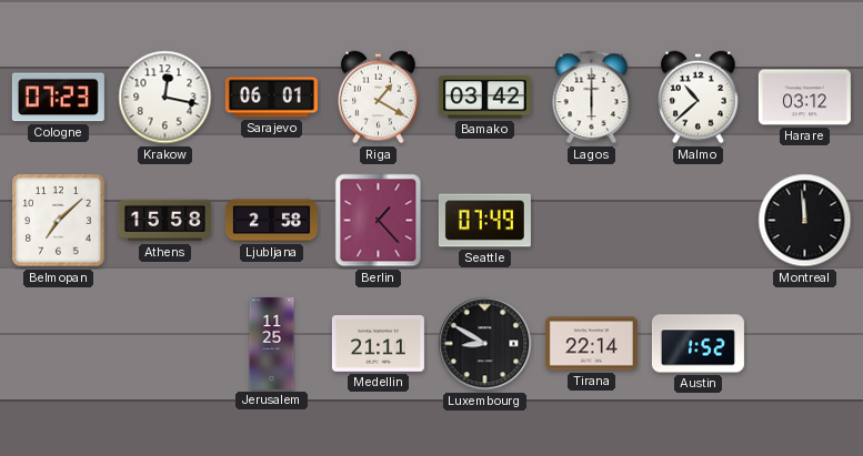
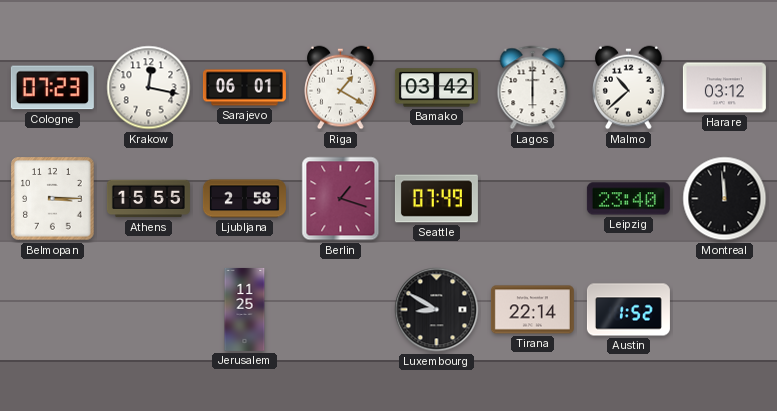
Belmopan: 7:08 -> 3:15
Athens: 15:58 -> 15:55
Berlin: 1:23 -> 1:18
Leipzig: none -> 23:40
Medellin: 21:11 -> none
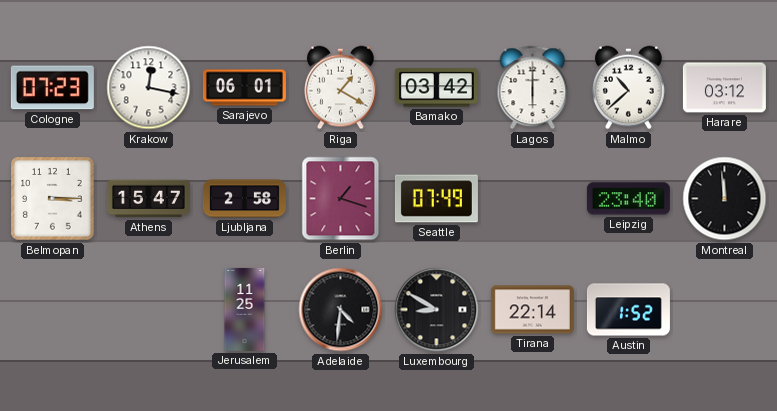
Athens: 15:55 -> 15:47
Adelaide: none -> 4:31
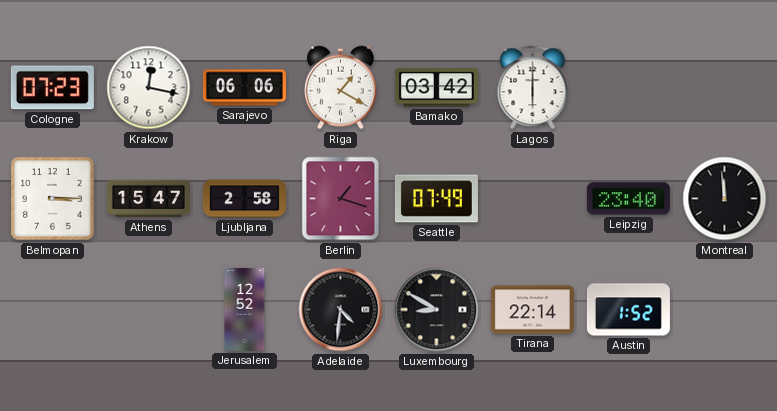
Sarajevo: 06:01 -> 06:06
Malmo: 10:38 -> none
Harare: 03:12 -> none
Jerusalem: 11:25 -> 12:52
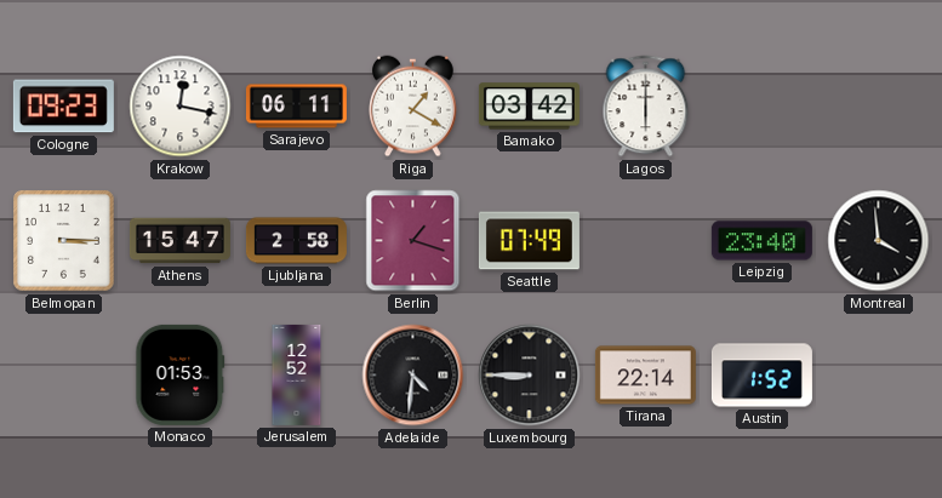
Cologne: 07:23 -> 09:23
Sarajevo: 06:06 -> 06:11
Montreal: 11:59 -> 3:59
Monaco: none -> 01:53
Luxembourg: 8:50 -> 8:45
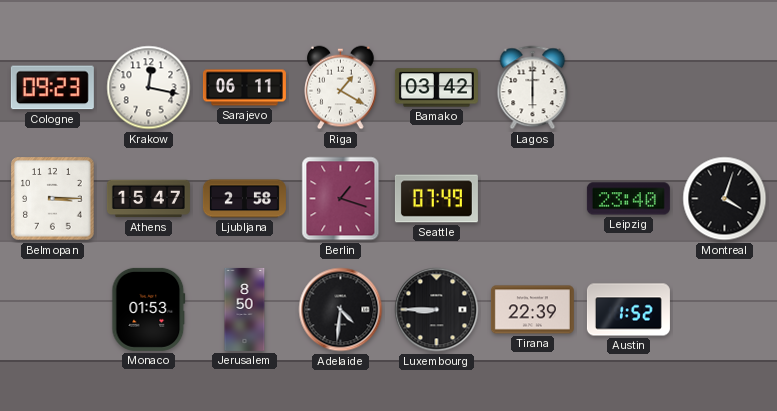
Montreal: 3:59 -> 4:03
Jerusalem: 12:52 -> 8:50
Tirana: 22:14 -> 22:39
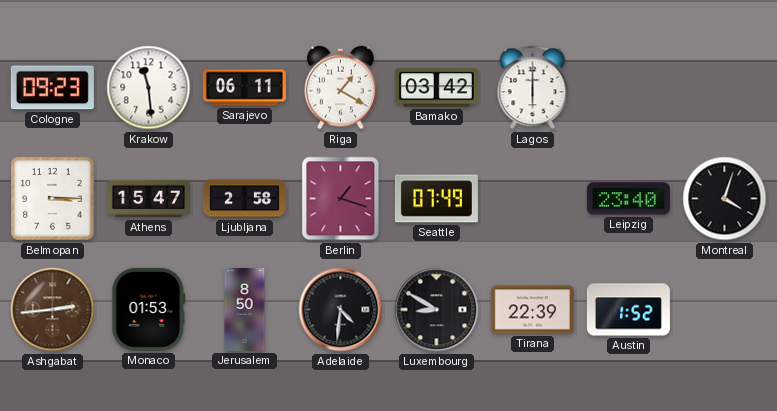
Krakow: 12:17 -> 11:29
Ashgabat: none -> 2:44
Luxembourg: 8:45 -> 8:50
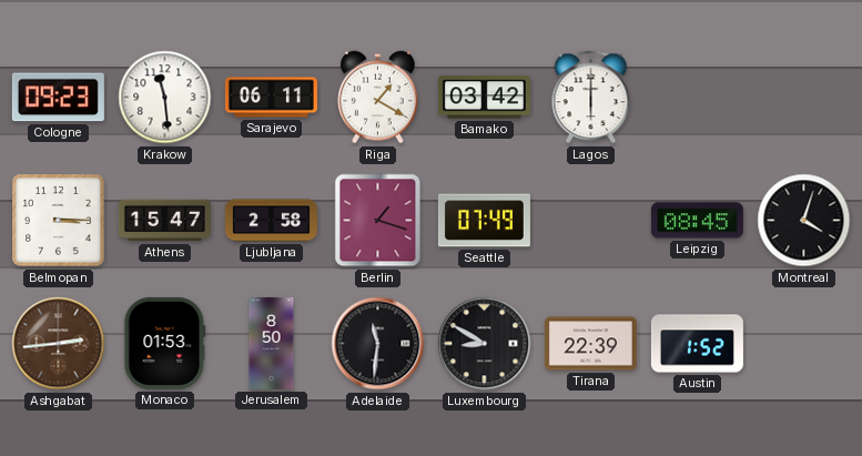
Leipzig: 23:40 -> 08:45
Adelaide: 4:31 -> 11:31
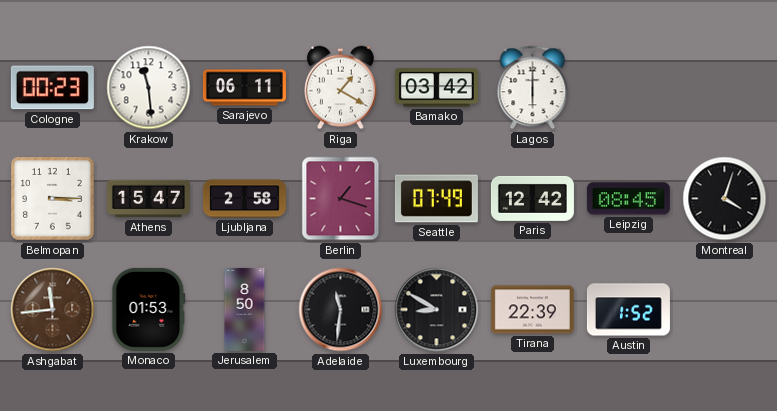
Cologne: 09:23 -> 00:23
Paris: none -> 12:42
Ashgabat: 2:44 -> 11:44
